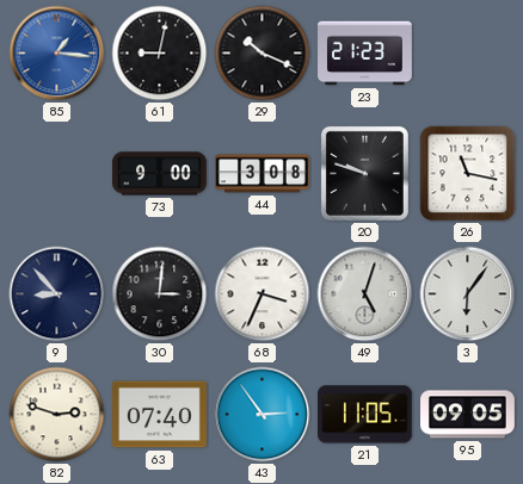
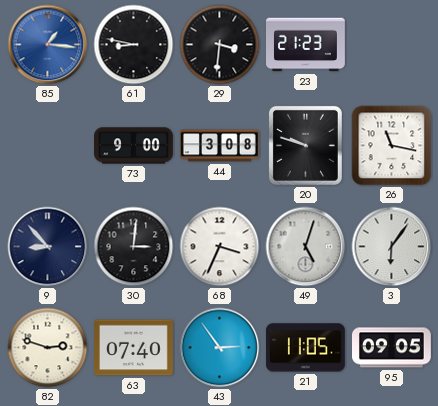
61: 9:02 -> 8:47
29: 10:19 -> 3:31
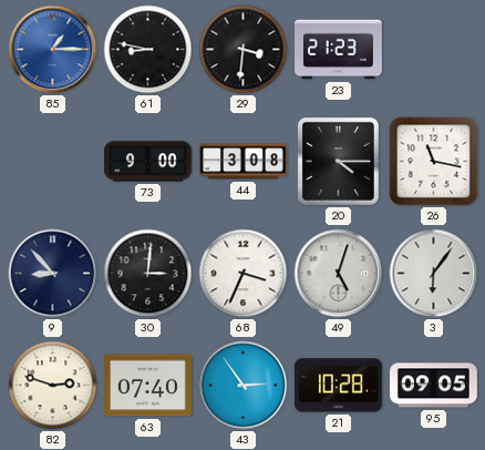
85: 1:16 -> 1:15
20: 9:48 -> 4:15
21: 11:05 -> 10:28
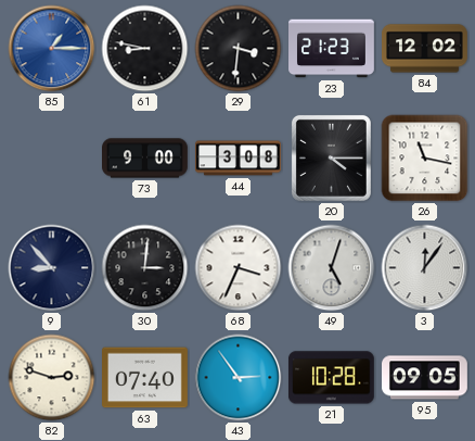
84: none -> 12:02
3: 6:06 -> 12:06
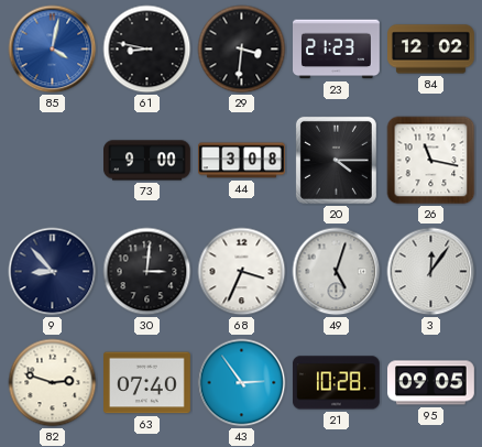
85: 1:15 -> 4:02
